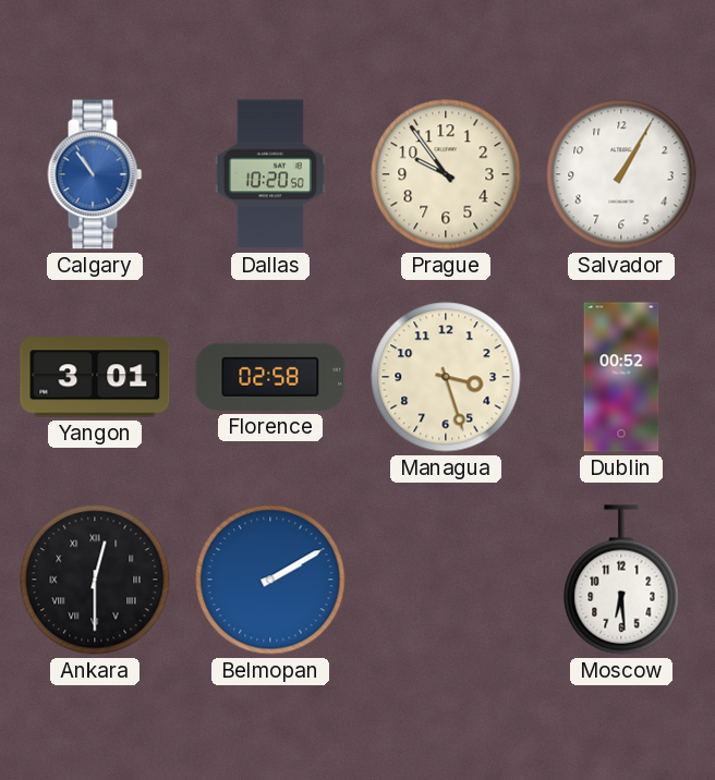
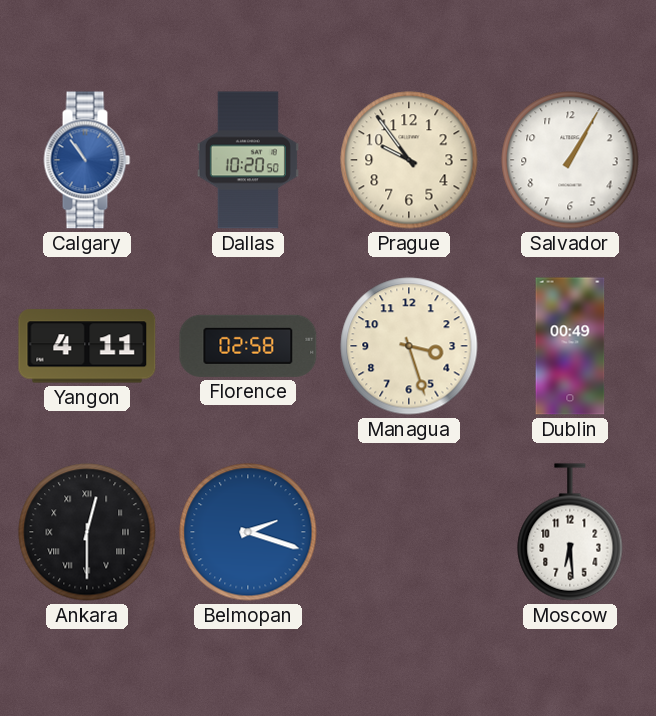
Yangon: 3:01 -> 4:11
Dublin: 00:52 -> 00:49
Belmopan: 2:10 -> 2:18
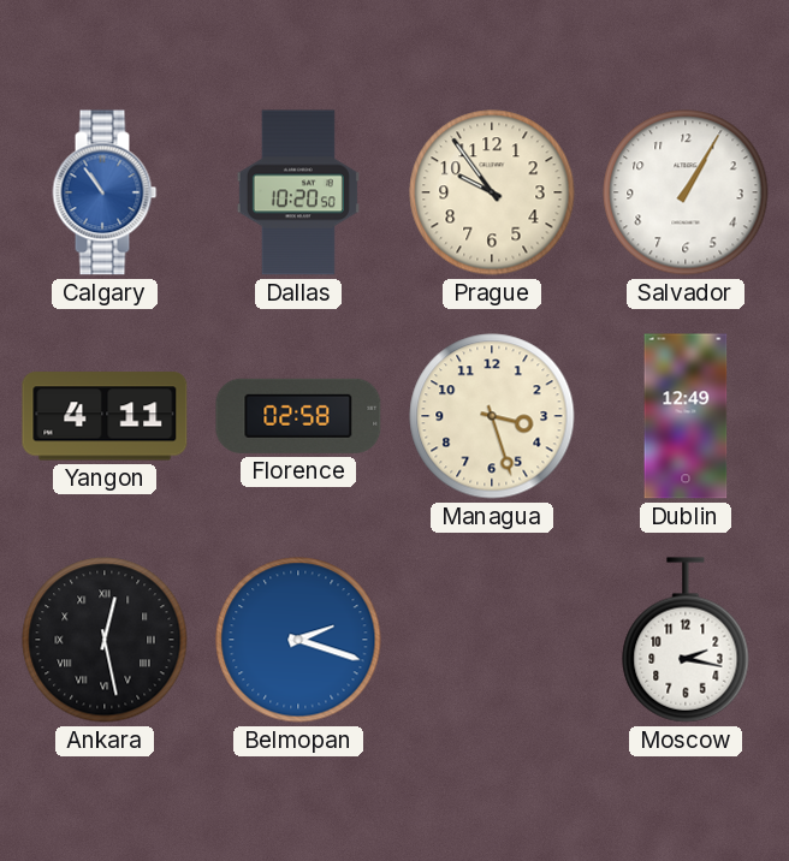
Dublin: 00:49 -> 12:49
Ankara: 12:30 -> 12:28
Moscow: 6:29 -> 2:17
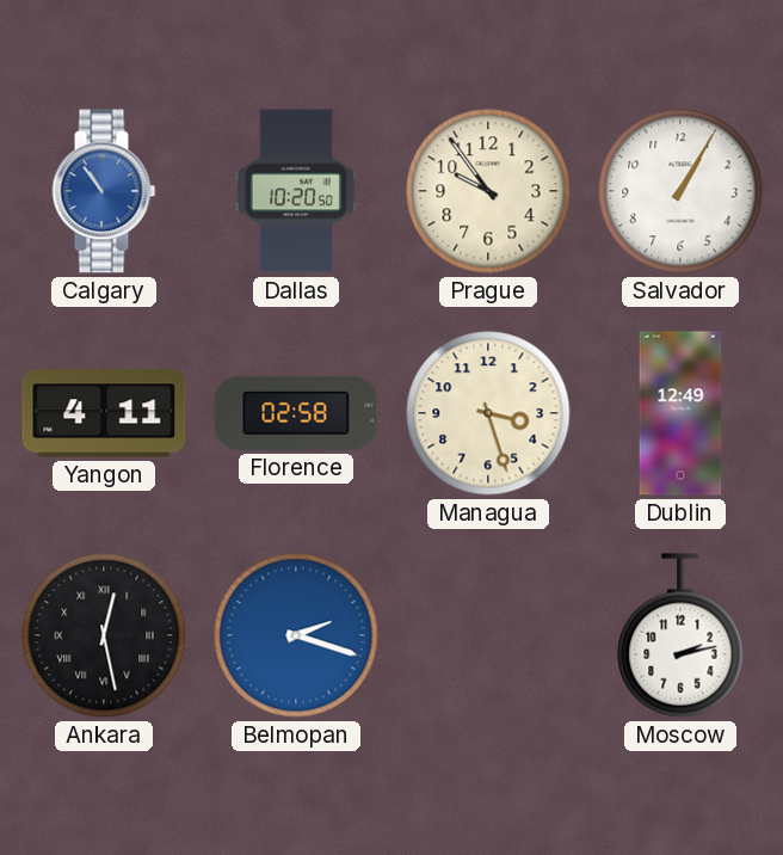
Moscow: 2:17 -> 2:13
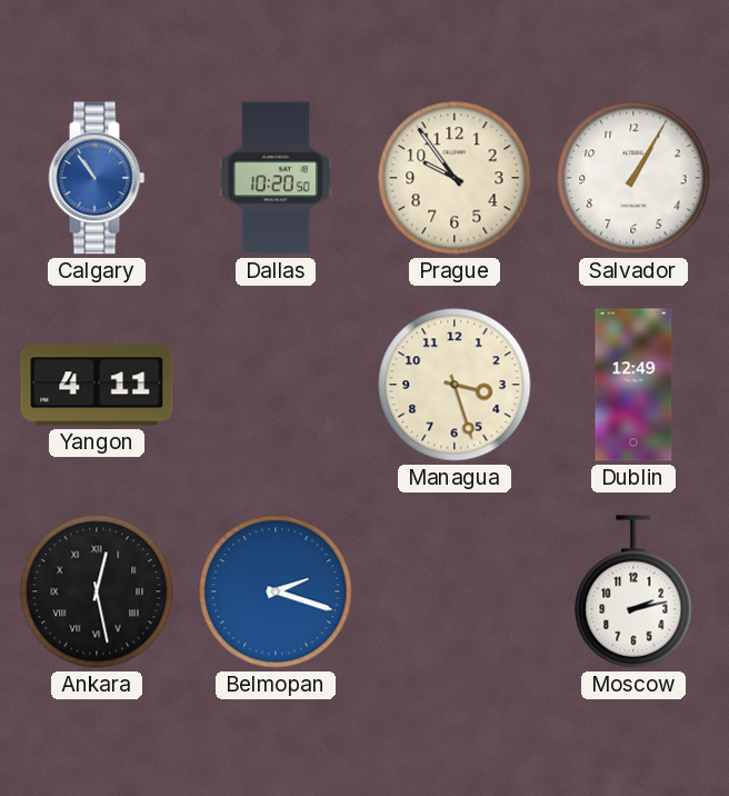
Florence: 02:58 -> none
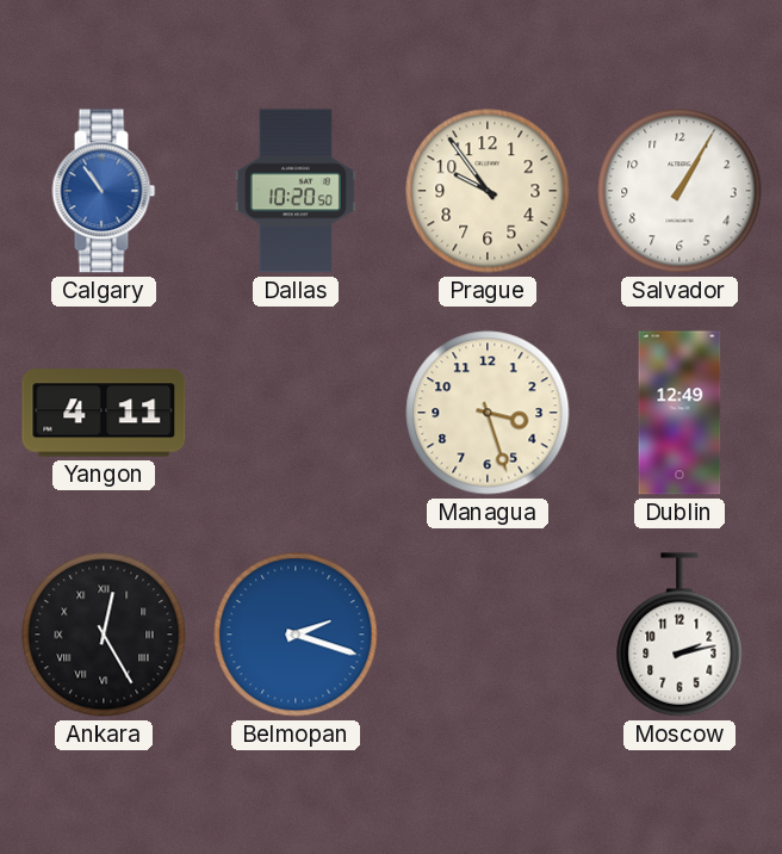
Ankara: 12:28 -> 12:25
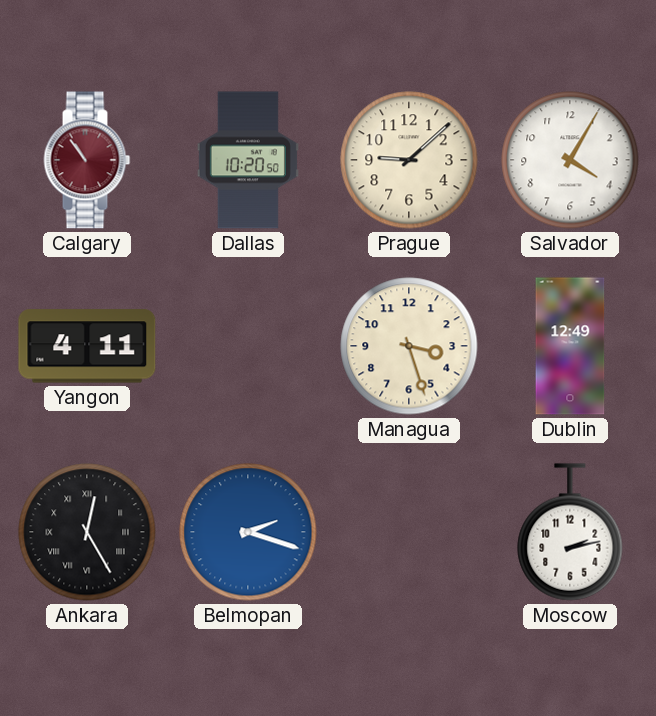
Calgary dial: blue -> burgundy
Prague: 9:54 -> 9:08
Salvador: 1:05 -> 4:05
